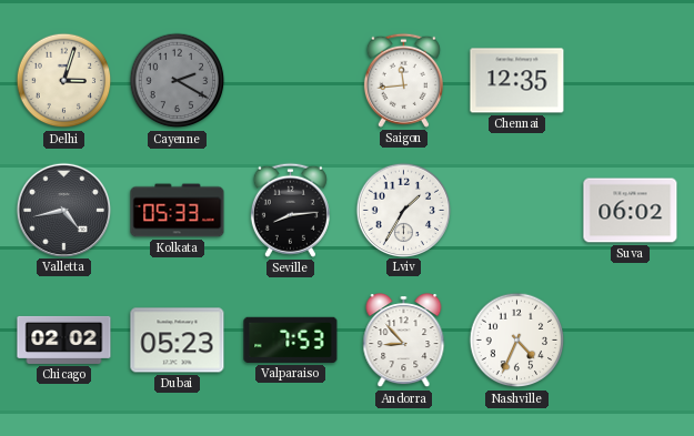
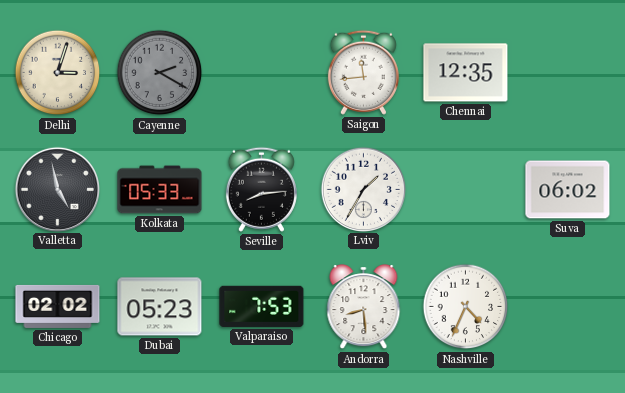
Valletta: 4:43 -> 4:58
Andorra: 8:53 -> 8:29
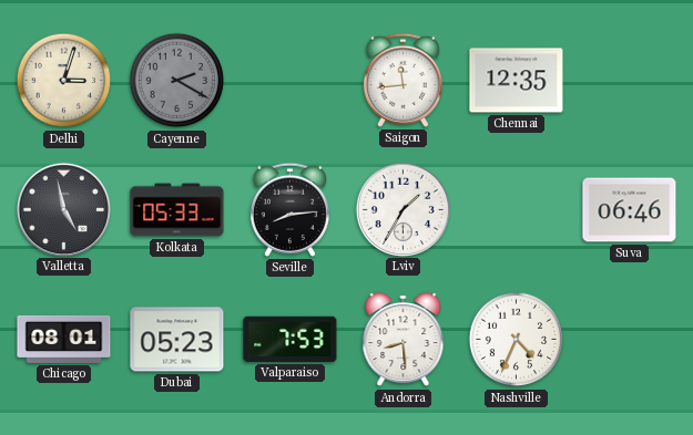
Suva: 06:02 -> 06:46
Chicago: 02:02 -> 08:01
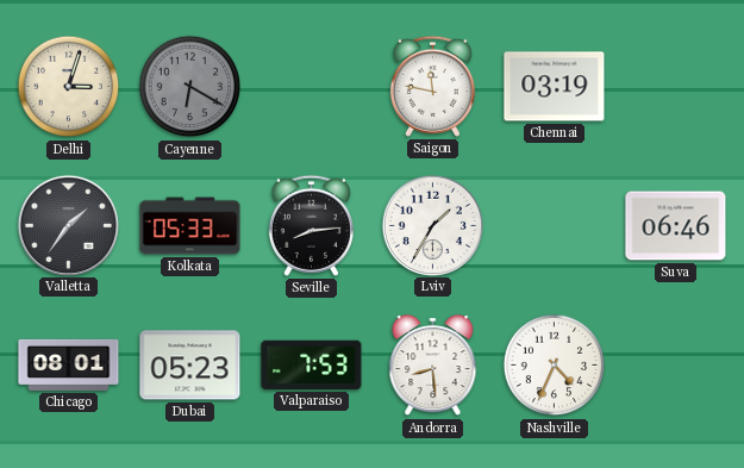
Cayenne: 2:20 -> 6:20
Saigon: 11:44 -> 11:47
Chennai: 12:35 -> 03:19
Valletta: 4:58 -> 1:36
